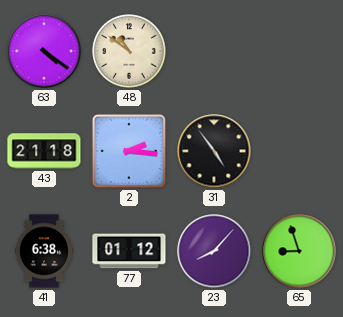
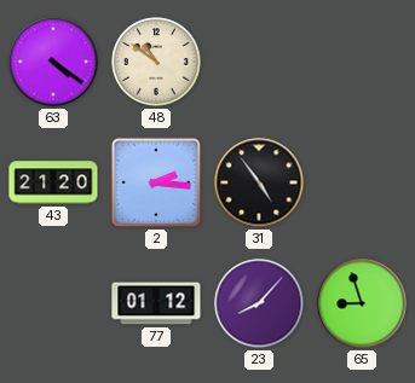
43: 21:18 -> 21:20
41: 6:38 -> none
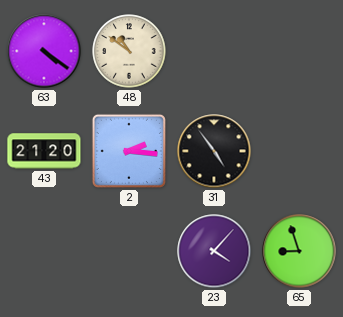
77: 01:12 -> none
23: 8:07 -> 4:07
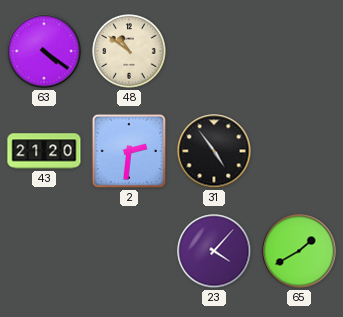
2: 2:16 -> 2:31
65: 8:57 -> 1:40
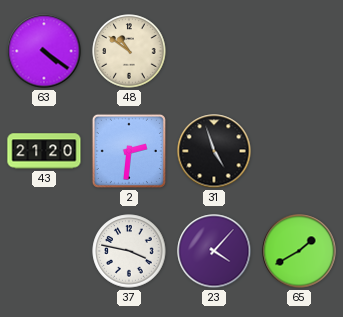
31: 4:54 -> 4:57
37: none -> 3:47
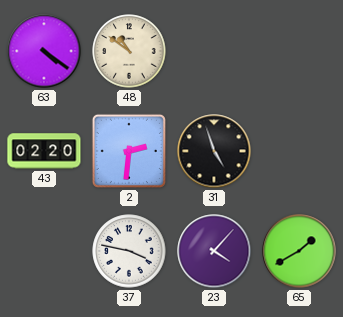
43: 21:20 -> 02:20
